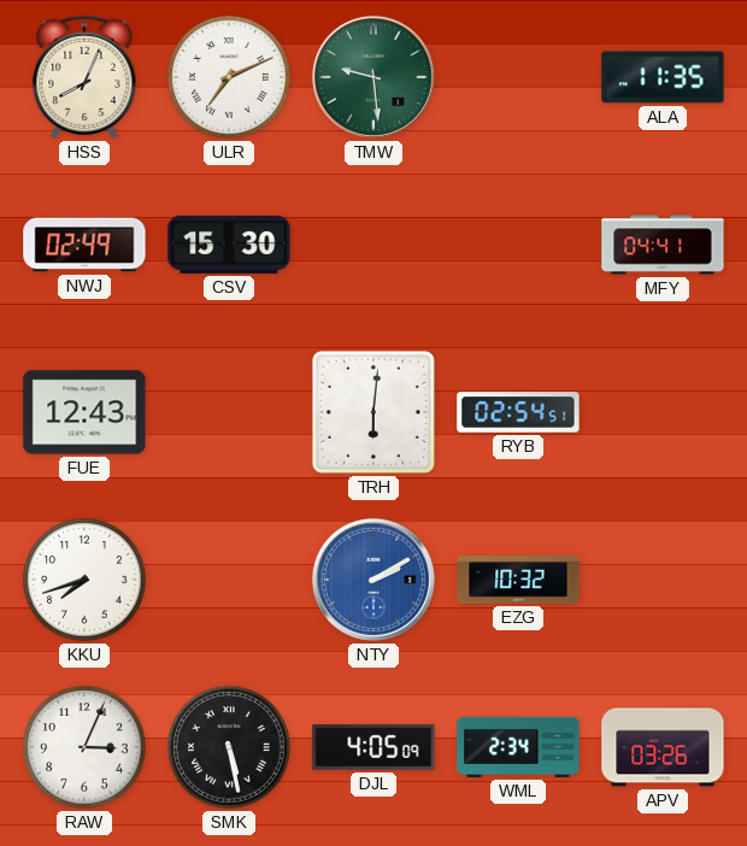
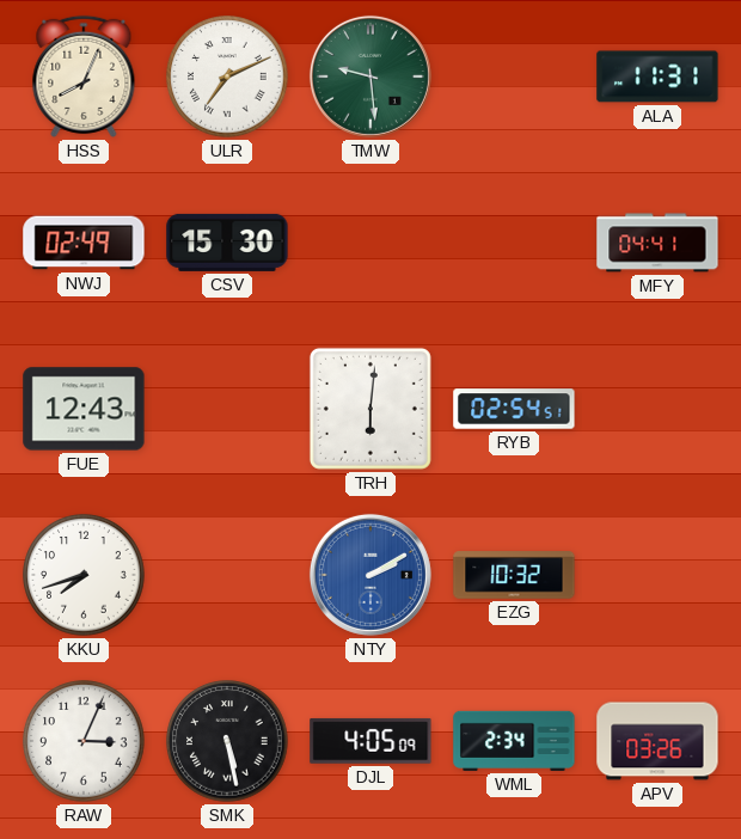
ALA: 11:35 -> 11:31
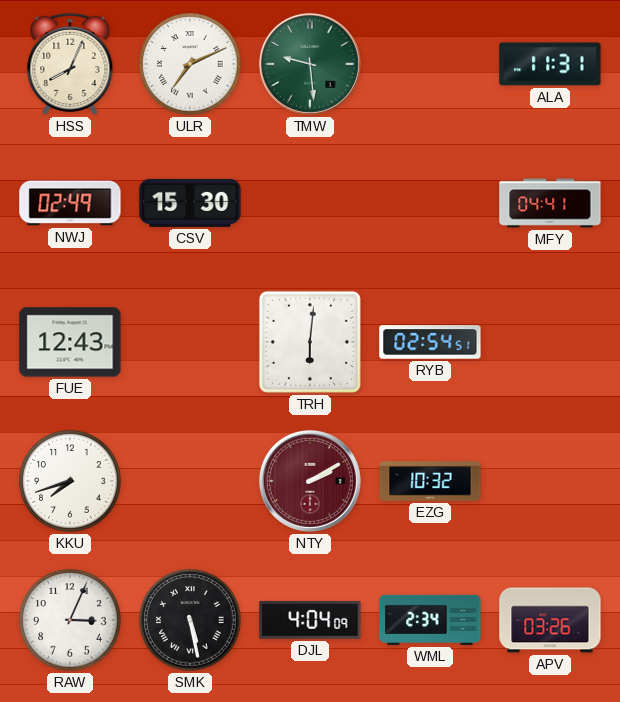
NTY dial: blue -> burgundy
DJL: 4:05 -> 4:04
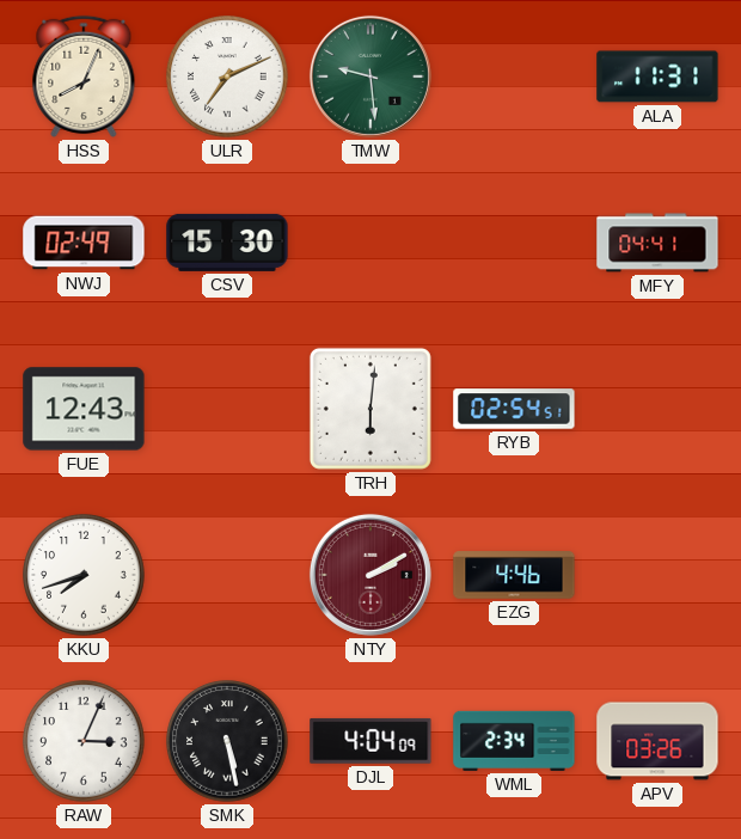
EZG: 10:32 -> 4:46
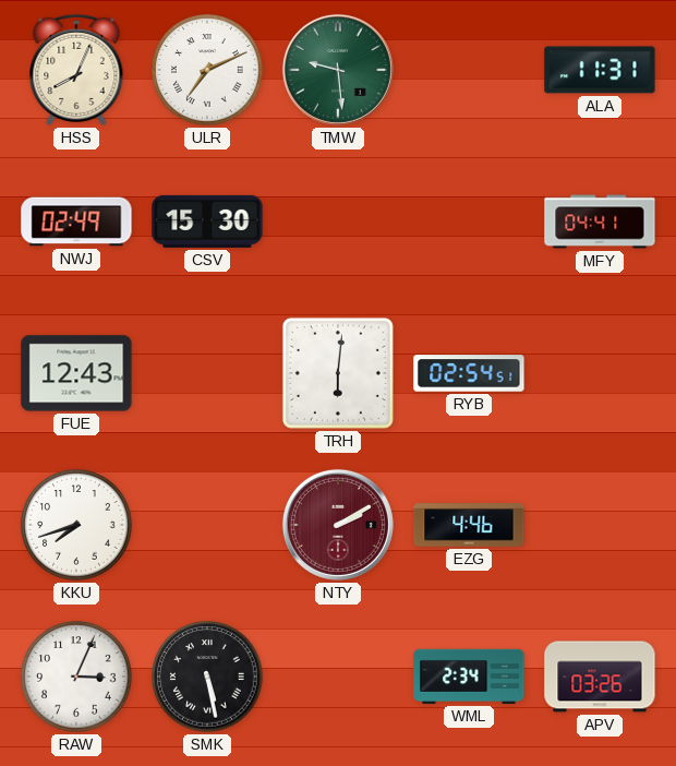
DJL: 4:04 -> none
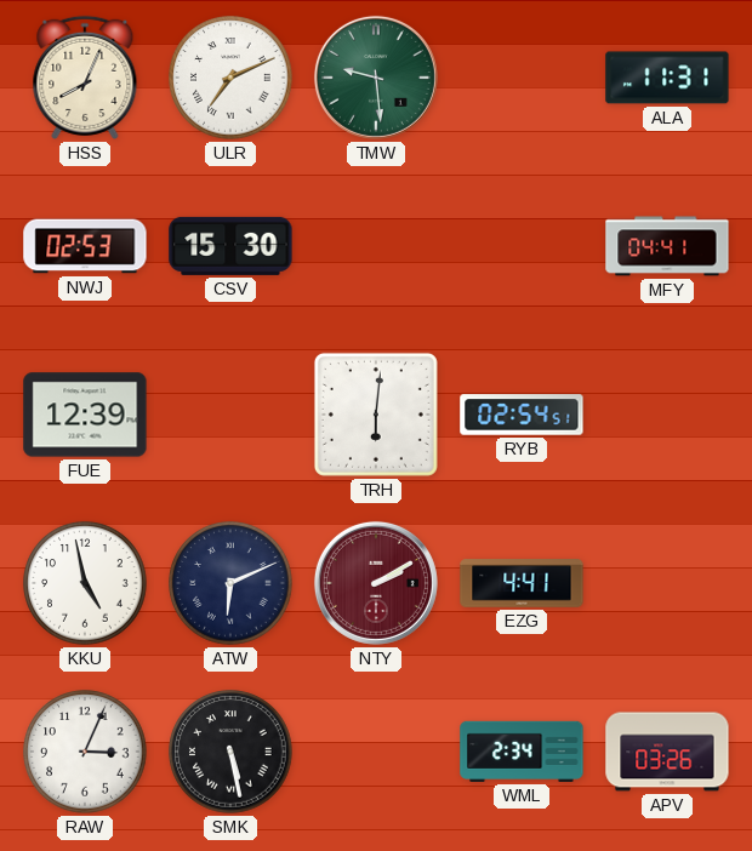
NWJ: 02:49 -> 02:53
FUE: 12:43 -> 12:39
KKU: 7:42 -> 4:58
ATW: none -> 6:11
EZG: 4:46 -> 4:41
